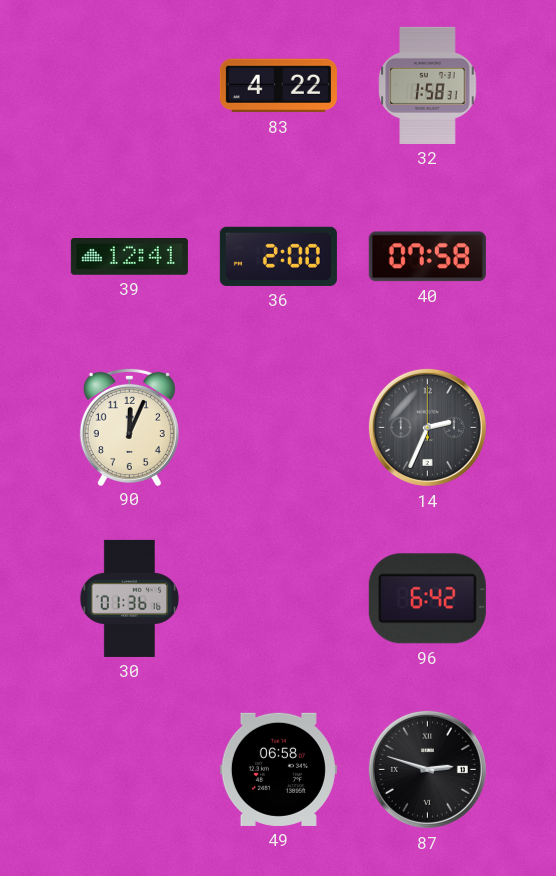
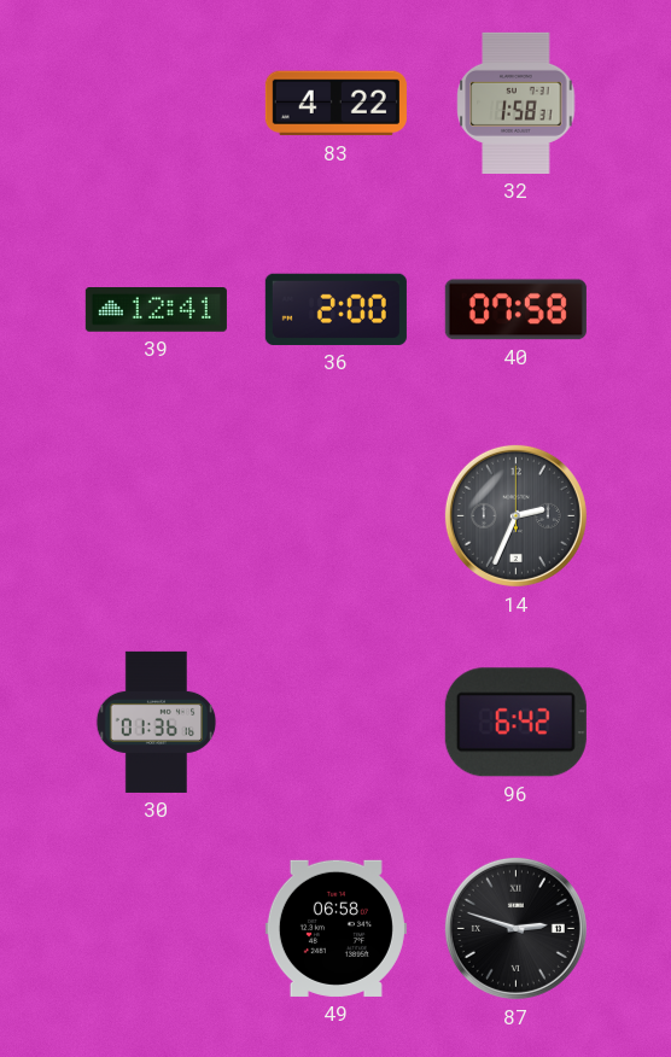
90: 12:04 -> none
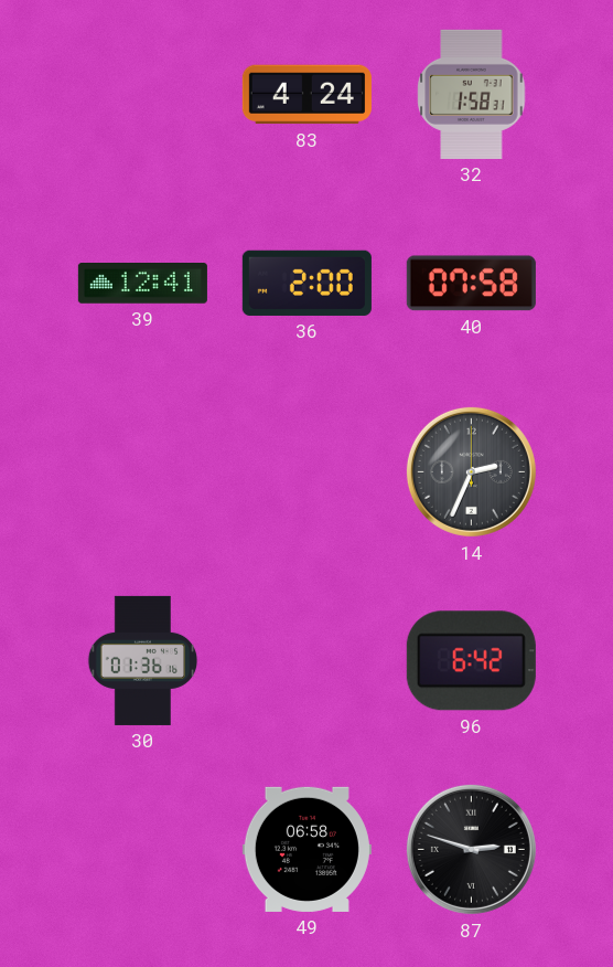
83: 4:22 -> 4:24
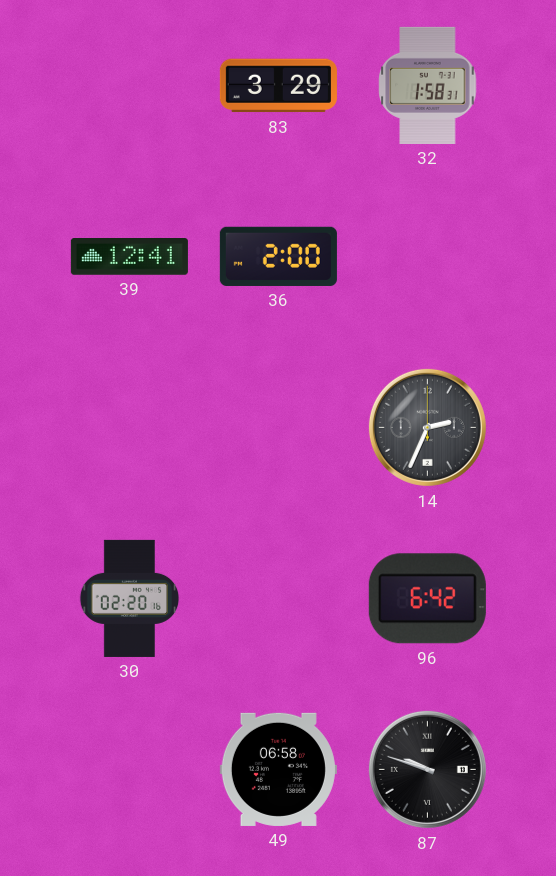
83: 4:24 -> 3:29
40: 07:58 -> none
30: 01:36 -> 02:20
87: 2:48 -> 9:48
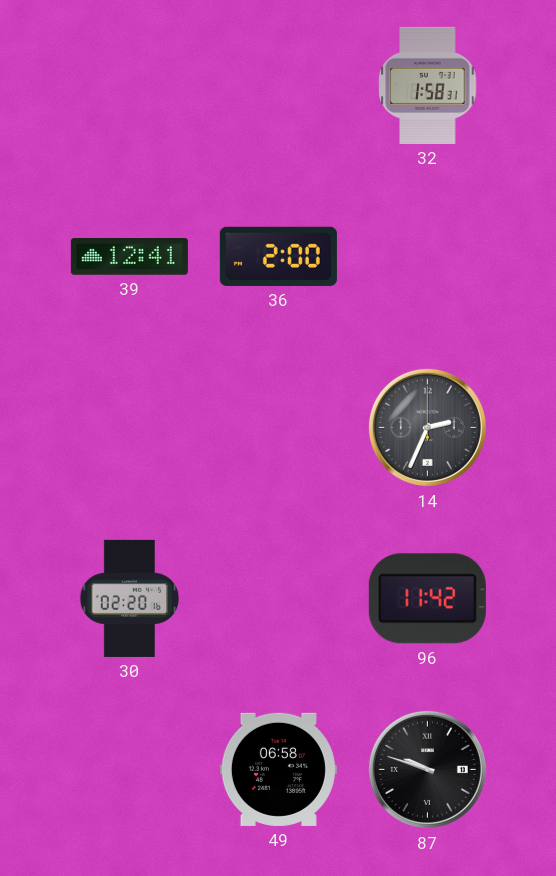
83: 3:29 -> none
96: 6:42 -> 11:42
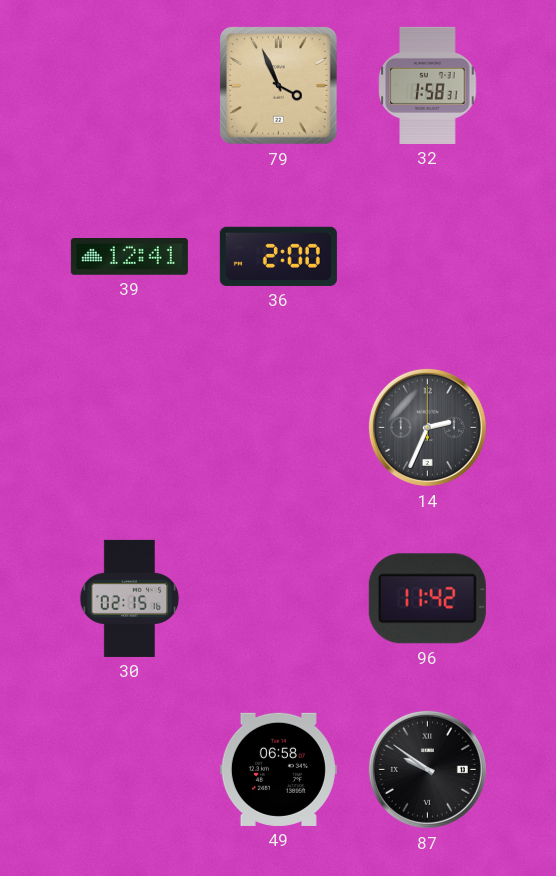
79: none -> 3:56
30: 02:20 -> 02:15
87: 9:48 -> 9:51
